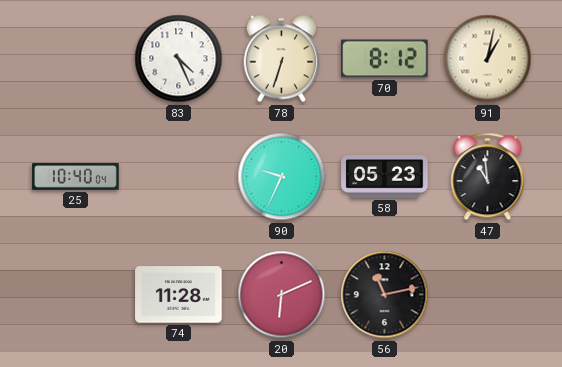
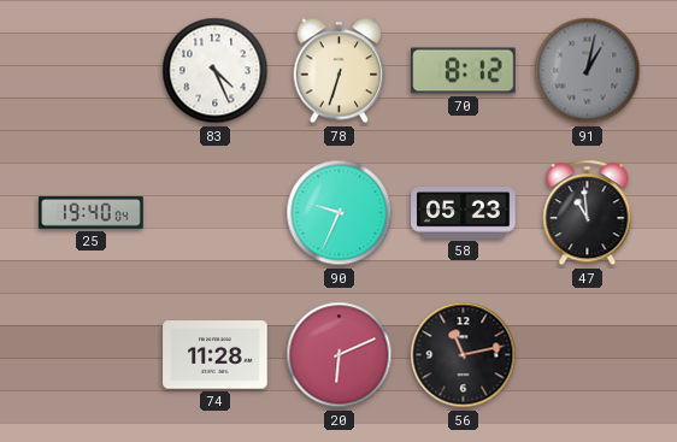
91 dial: cream -> grey
25: 10:40 -> 19:40
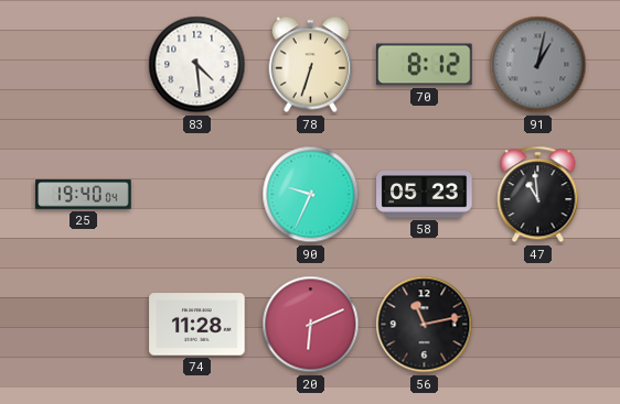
83: 4:26 -> 4:29
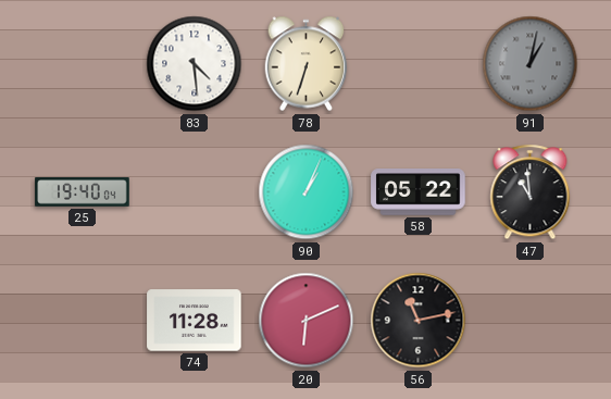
70: 8:12 -> none
90: 9:34 -> 1:04
58: 05:23 -> 05:22
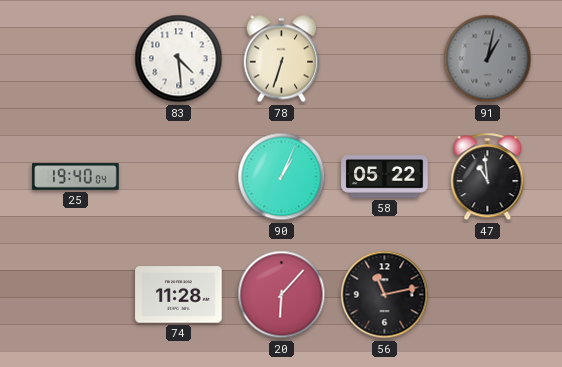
20: 6:11 -> 6:07
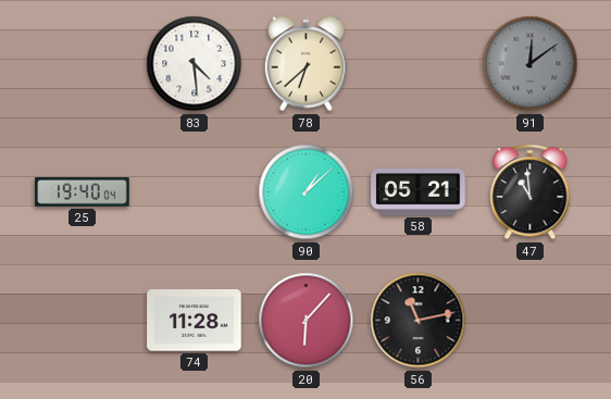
78: 6:33 -> 6:38
91: 1:02 -> 12:09
90: 1:04 -> 1:08
58: 05:22 -> 05:21
